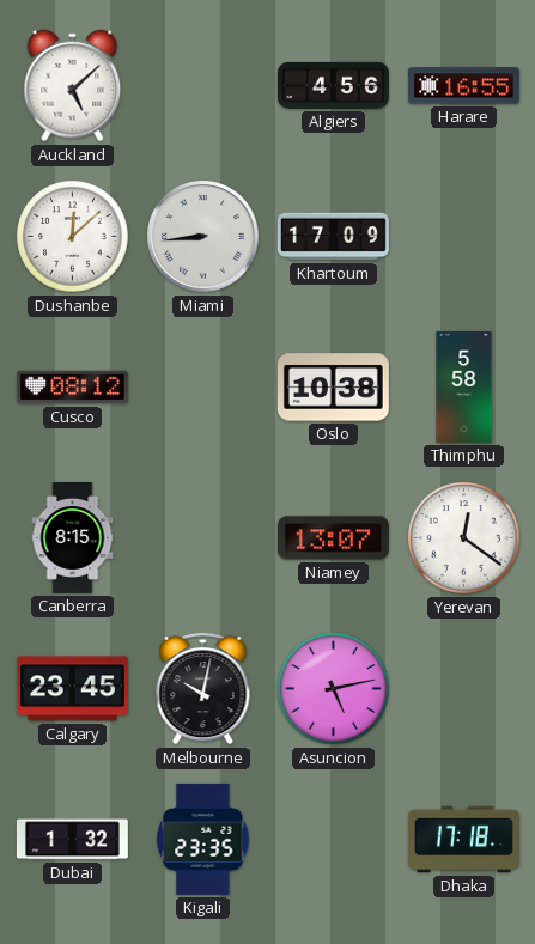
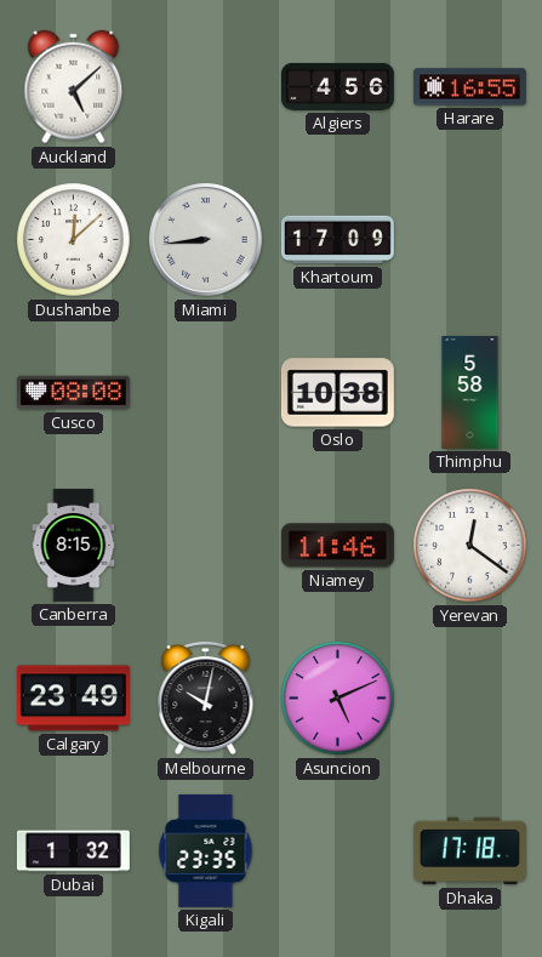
Cusco: 08:12 -> 08:08
Niamey: 13:07 -> 11:46
Calgary: 23:45 -> 23:49
Asuncion: 5:13 -> 5:11
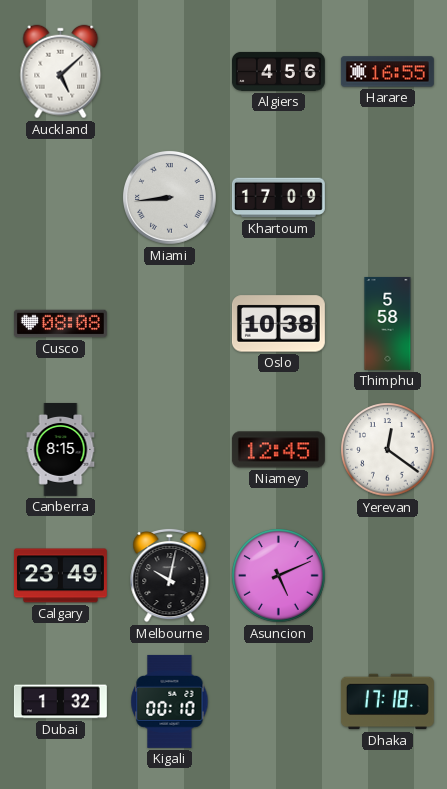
Dushanbe: 12:08 -> none
Niamey: 11:46 -> 12:45
Kigali: 23:35 -> 00:10
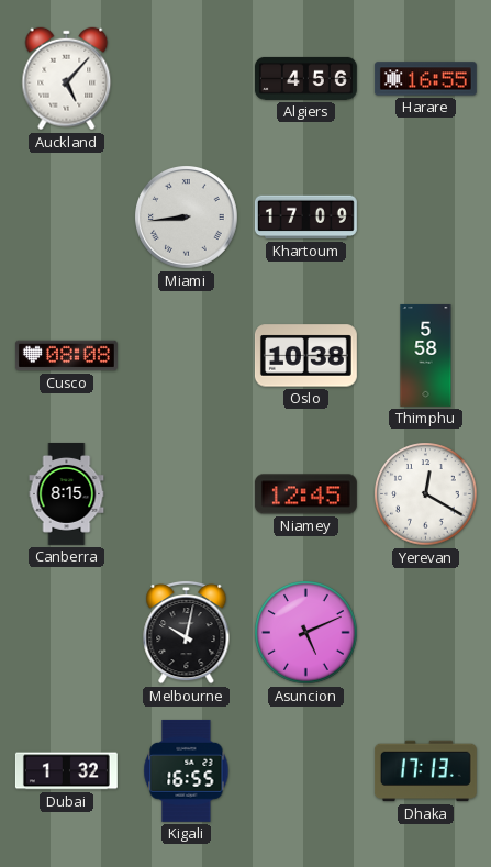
Auckland: 5:08 -> 5:07
Yerevan: 12:21 -> 12:20
Calgary: 23:49 -> none
Kigali: 00:10 -> 16:55
Dhaka: 17:18 -> 17:13
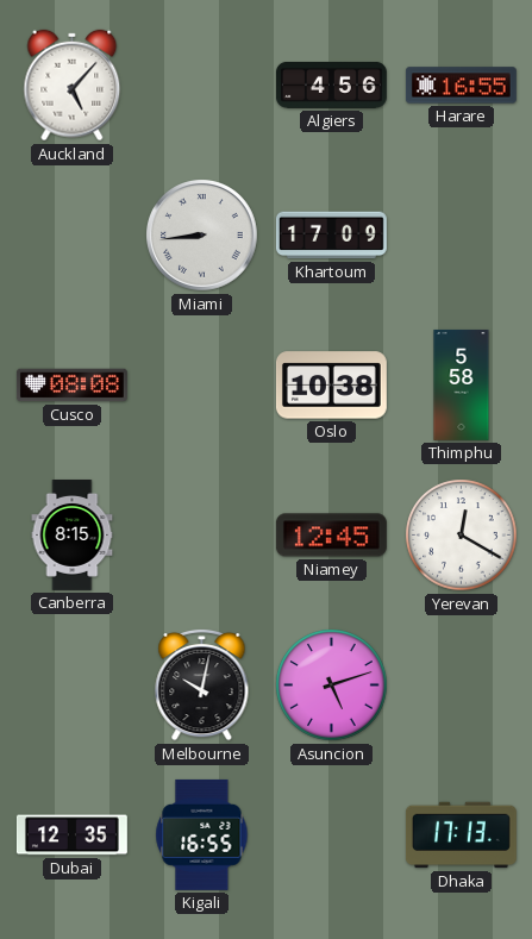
Asuncion: 5:11 -> 5:12
Dubai: 1:32 -> 12:35
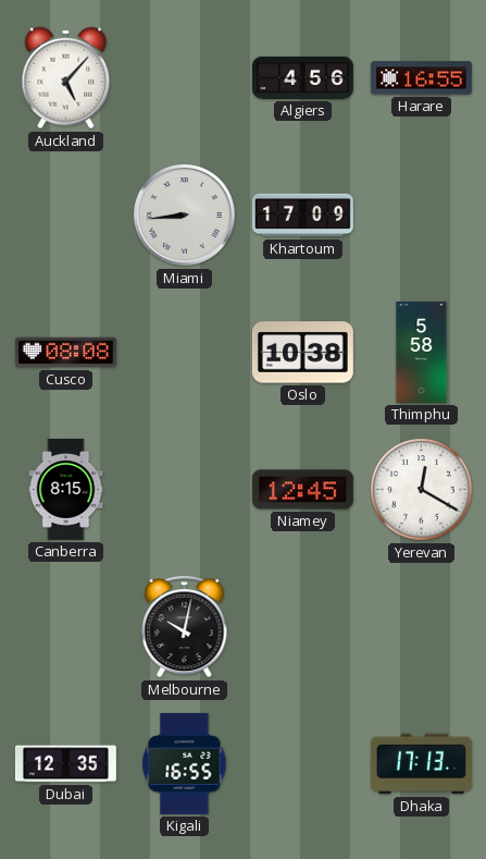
Asuncion: 5:12 -> none
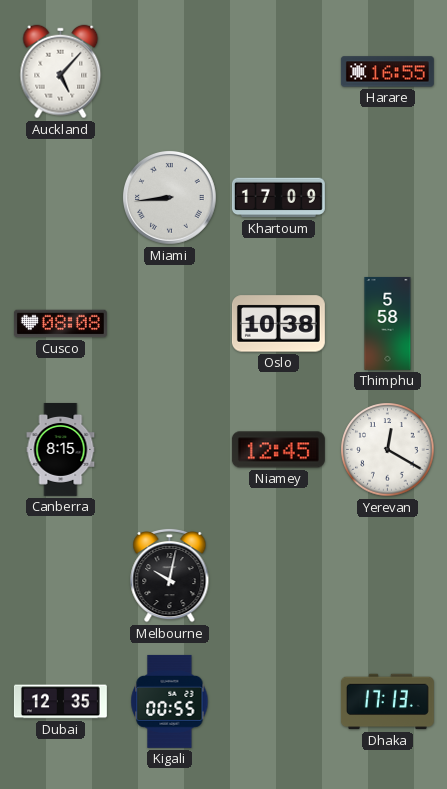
Algiers: 4:56 -> none
Kigali: 16:55 -> 00:55
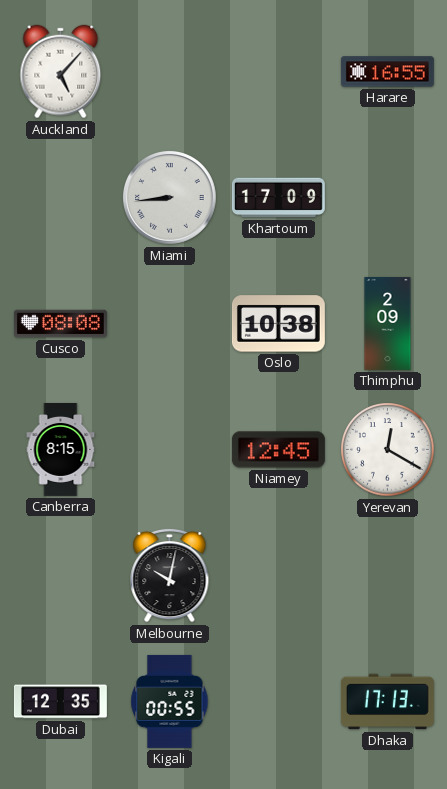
Thimphu: 5:58 -> 2:09
